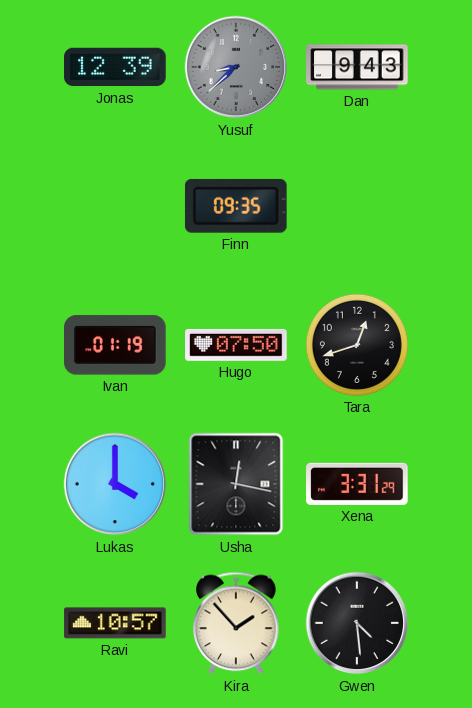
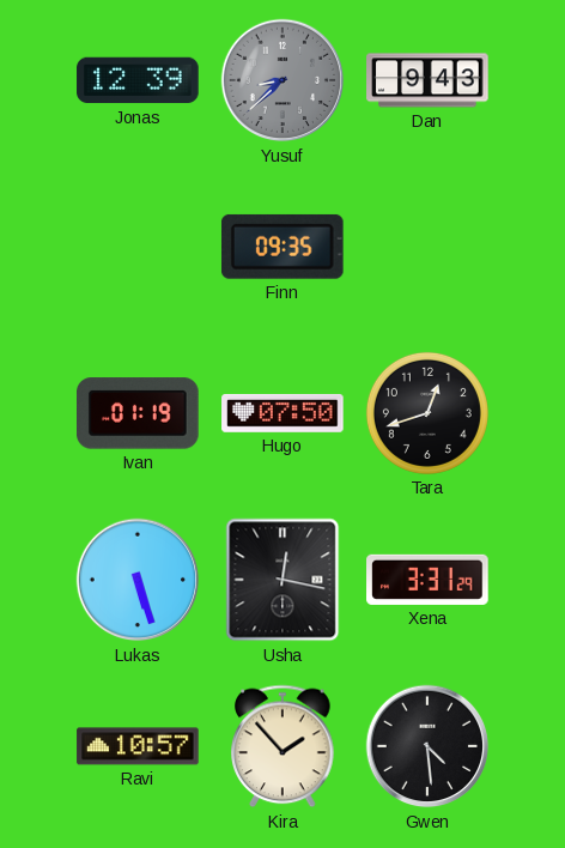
Lukas: 4:00 -> 5:27
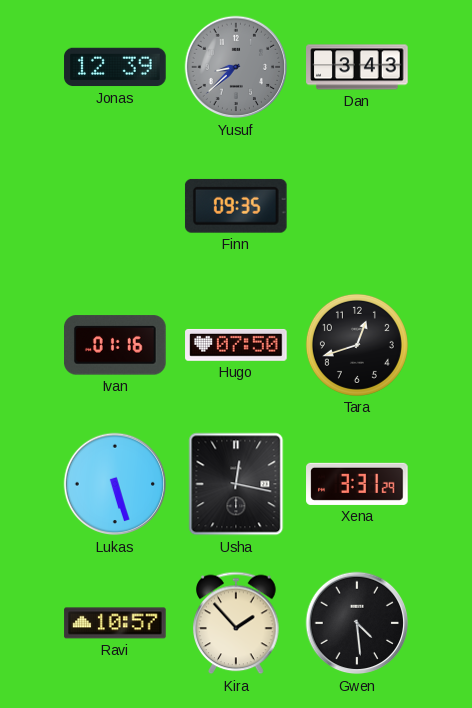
Dan: 9:43 -> 3:43
Ivan: 01:19 -> 01:16
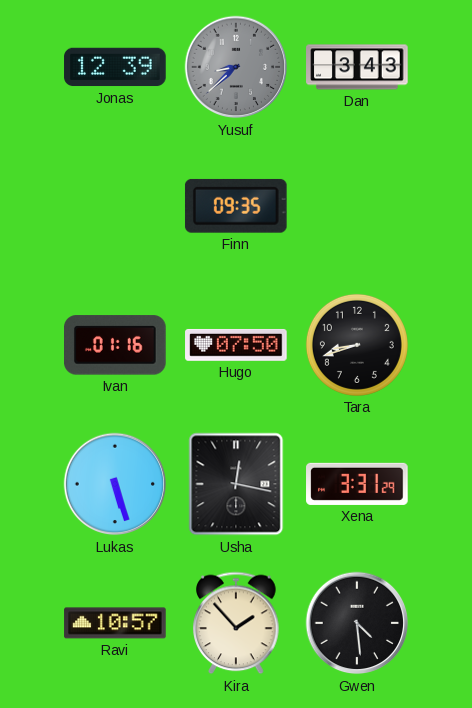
Tara: 12:42 -> 8:42
